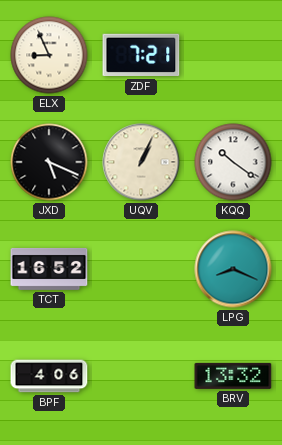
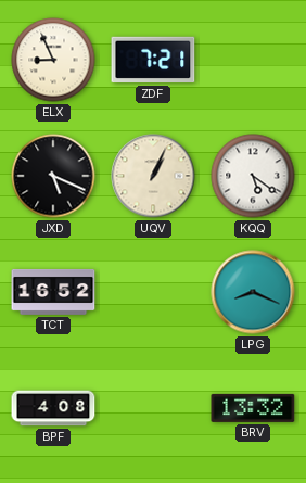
KQQ: 10:21 -> 5:21
BPF: 4:06 -> 4:08
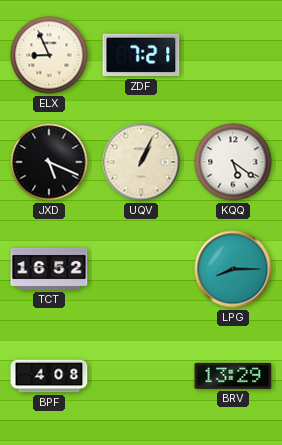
LPG: 8:19 -> 8:15
BRV: 13:32 -> 13:29
